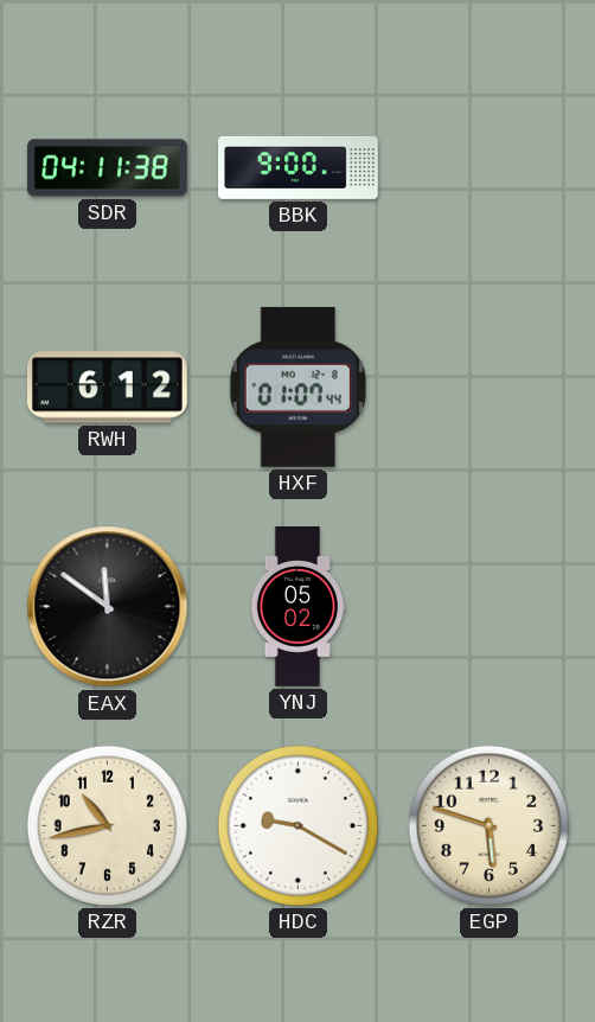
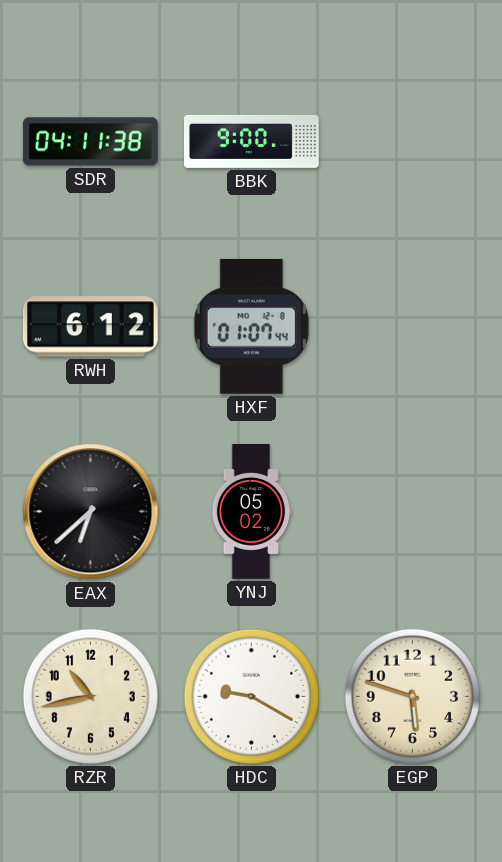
EAX: 11:51 -> 6:38
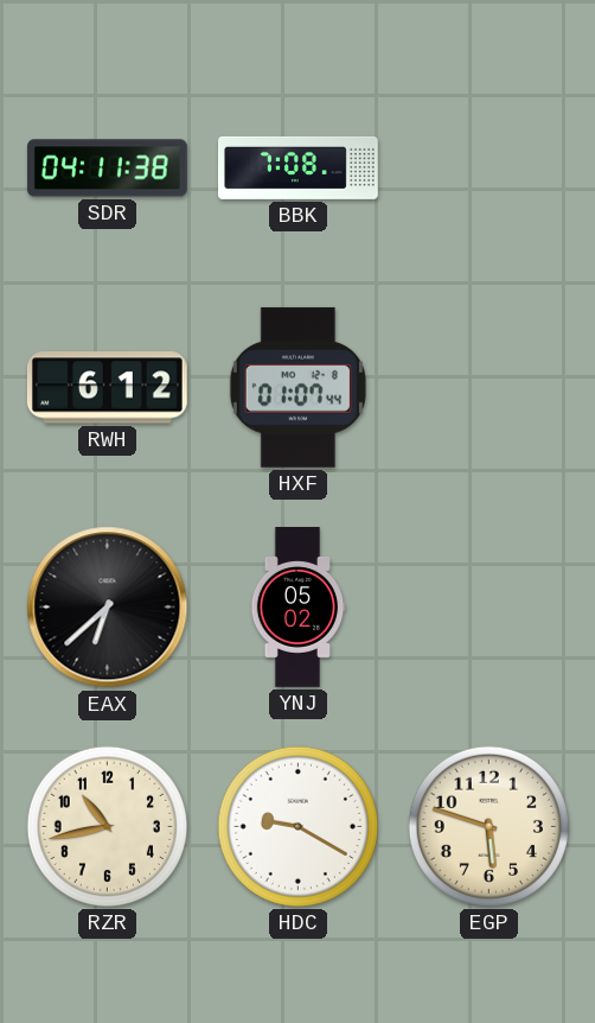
BBK: 9:00 -> 7:08
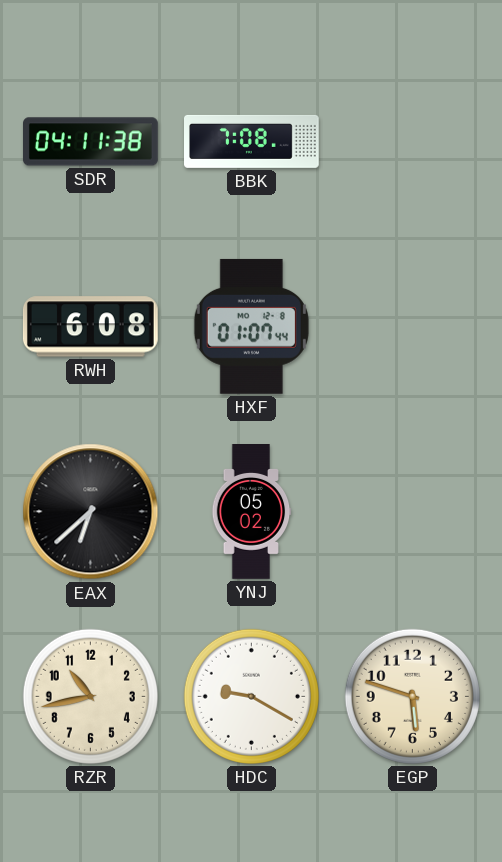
RWH: 6:12 -> 6:08
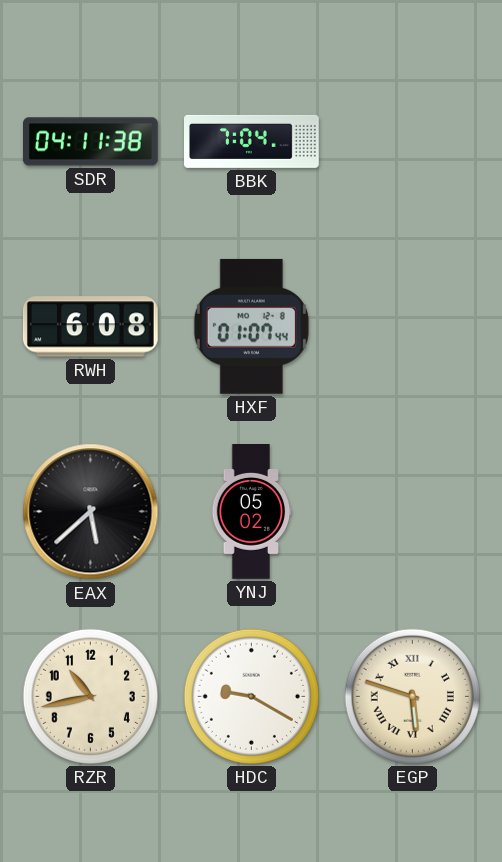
BBK: 7:08 -> 7:04
EAX: 6:38 -> 5:38
EGP numerals: Arabic -> Roman
